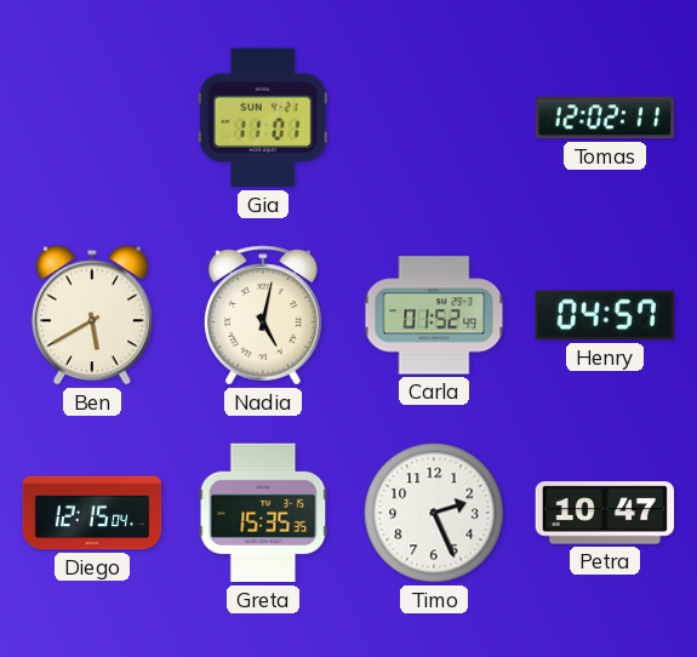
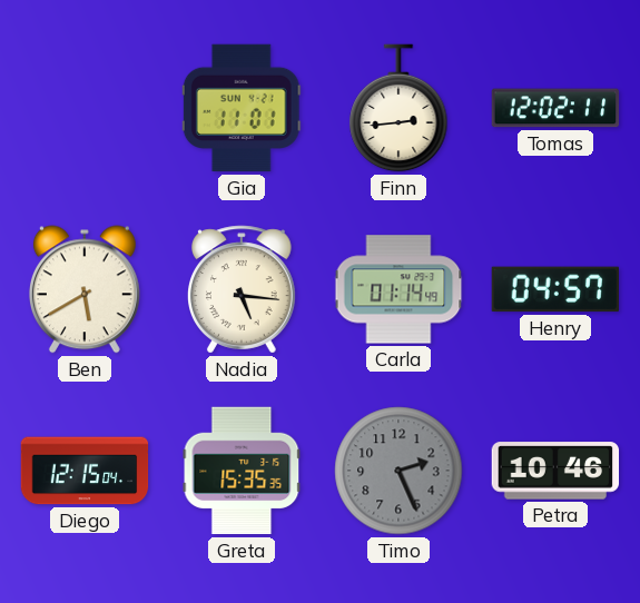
Finn: none -> 2:44
Nadia: 5:02 -> 5:16
Carla: 01:52 -> 01:14
Timo dial: white -> grey
Petra: 10:47 -> 10:46
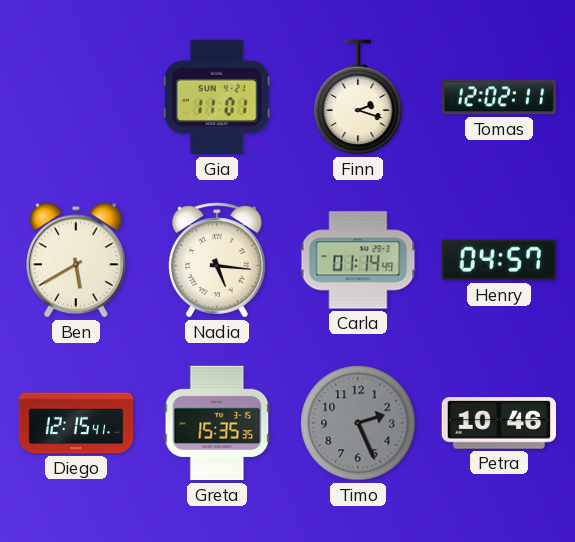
Finn: 2:44 -> 2:18
Diego: 12:15:04 -> 12:15:41
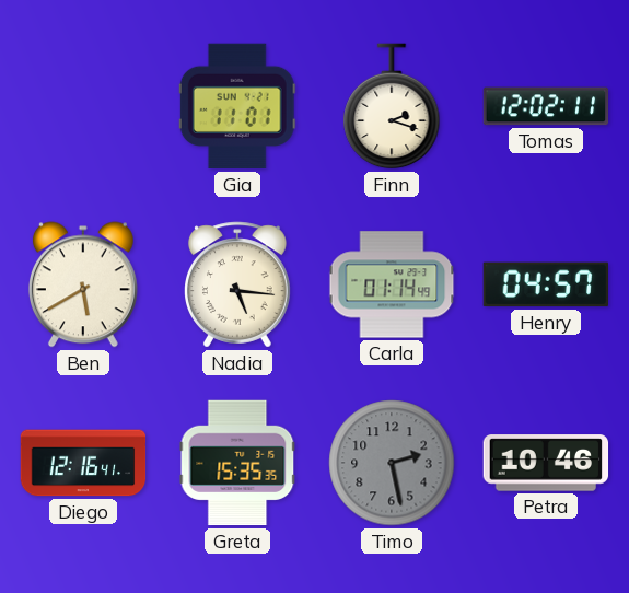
Diego: 12:15 -> 12:16
Timo: 2:26 -> 2:28
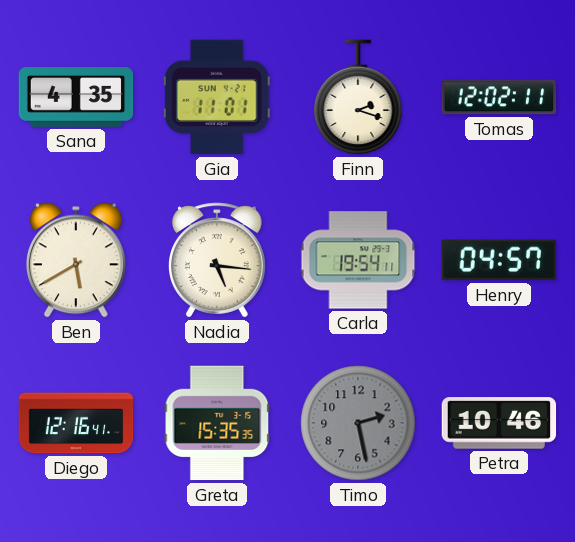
Sana: none -> 4:35
Carla: 01:14 -> 19:54
